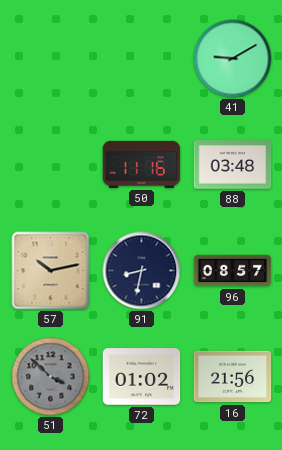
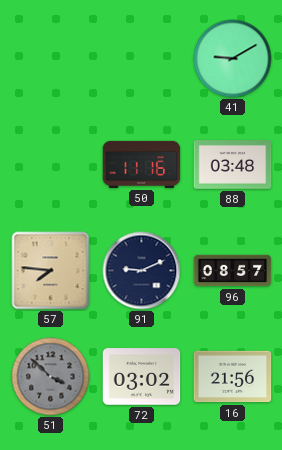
57: 10:13 -> 7:46
91: 8:32 -> 9:11
72: 01:02 -> 03:02
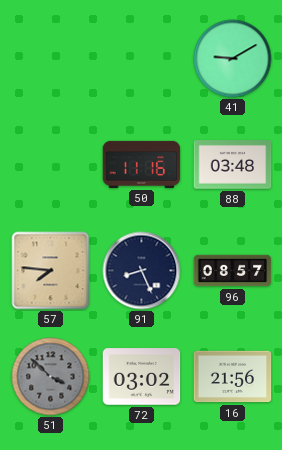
91: 9:11 -> 8:26
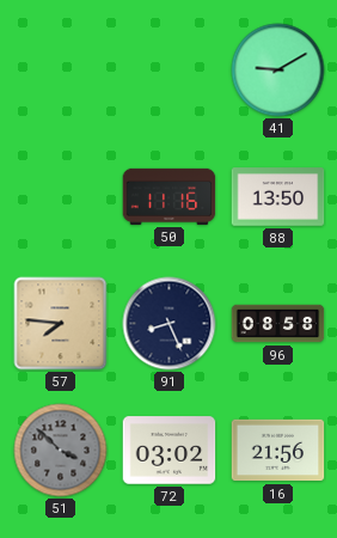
88: 03:48 -> 13:50
96: 08:57 -> 08:58
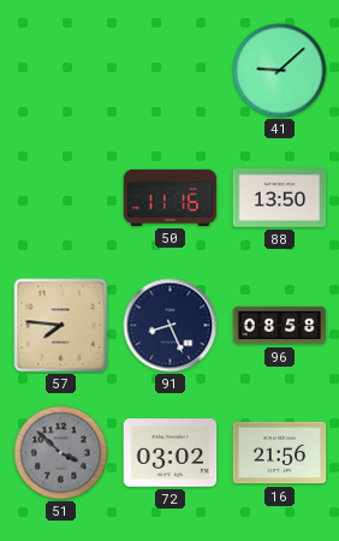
41: 9:10 -> 9:08
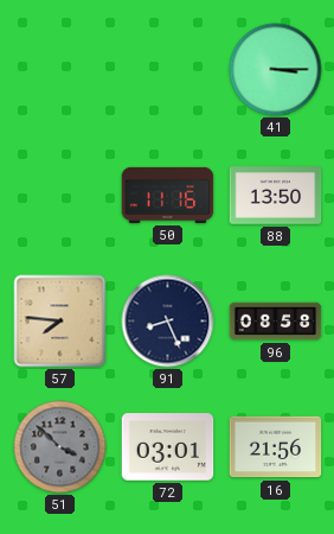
41: 9:08 -> 3:15
72: 03:02 -> 03:01
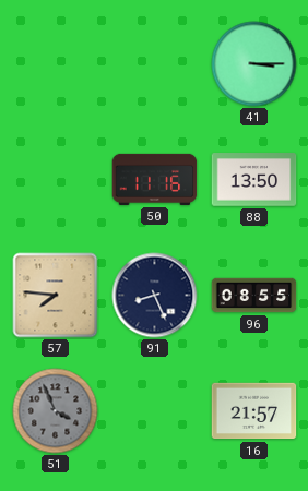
96: 08:58 -> 08:55
51: 3:52 -> 3:56
72: 03:01 -> none
16: 21:56 -> 21:57
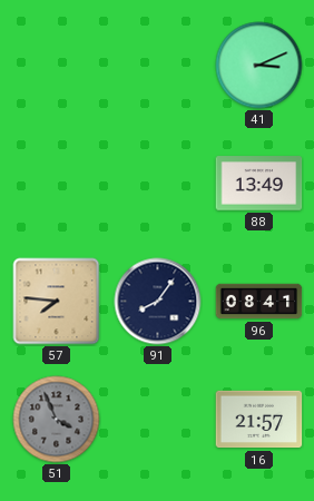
41: 3:15 -> 3:11
50: 11:16 -> none
88: 13:50 -> 13:49
91: 8:26 -> 8:06
96: 08:55 -> 08:41
